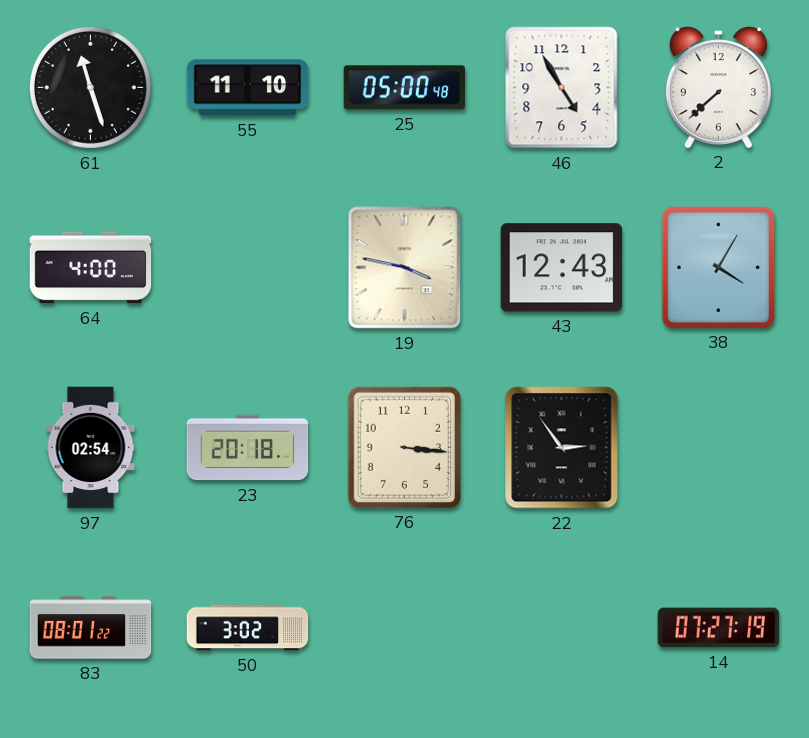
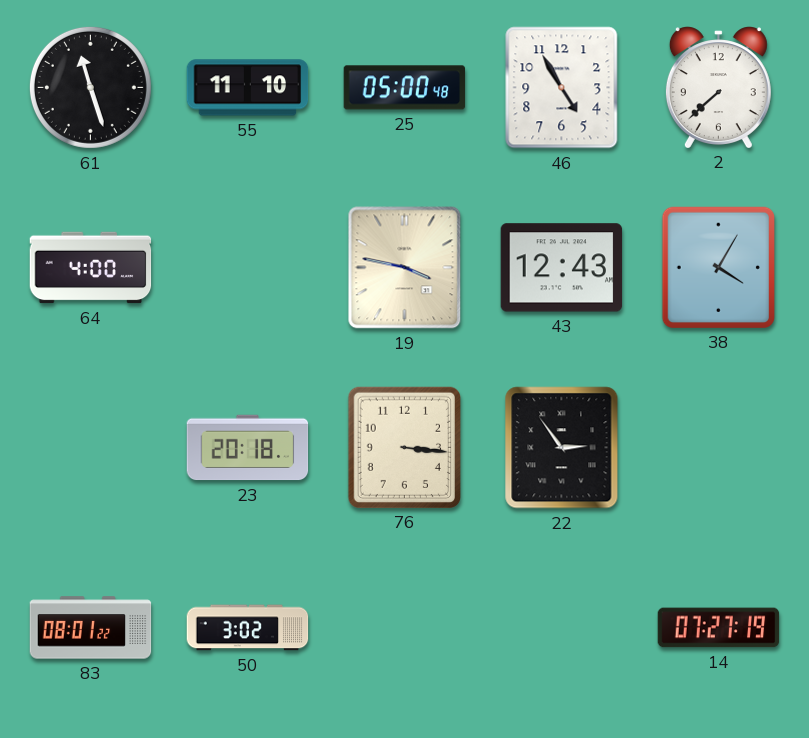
97: 02:54 -> none
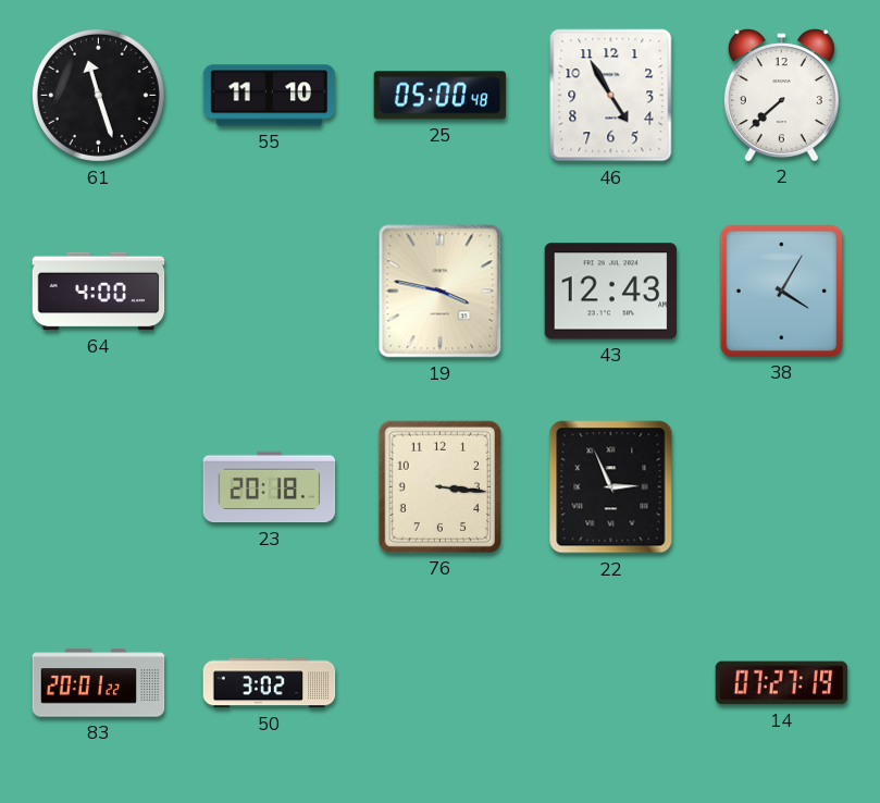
22: 2:54 -> 2:56
83: 08:01 -> 20:01
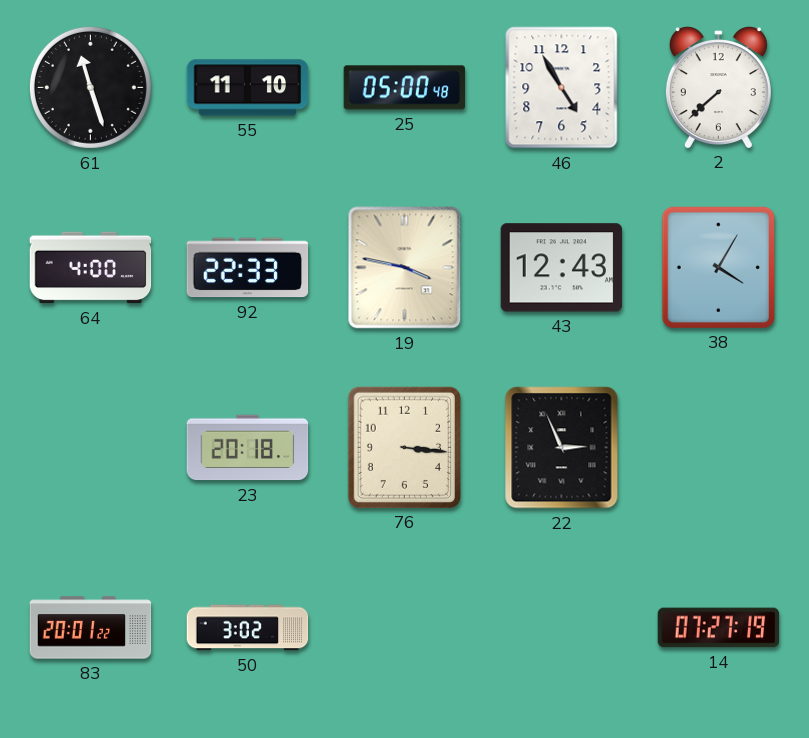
92: none -> 22:33
